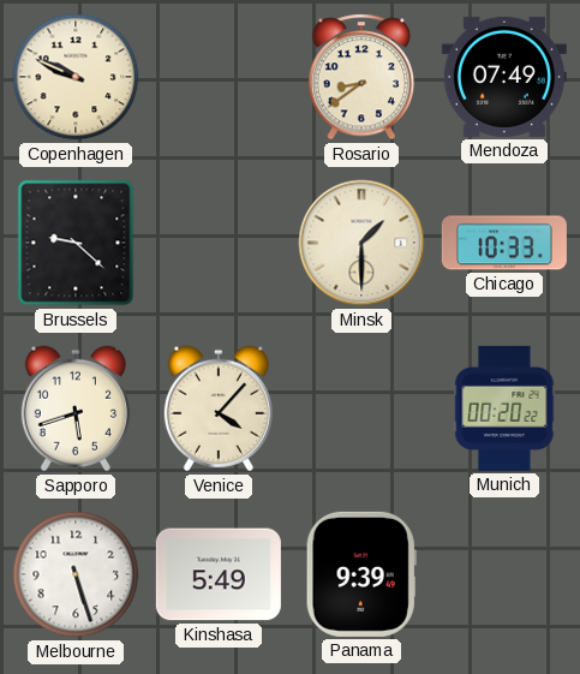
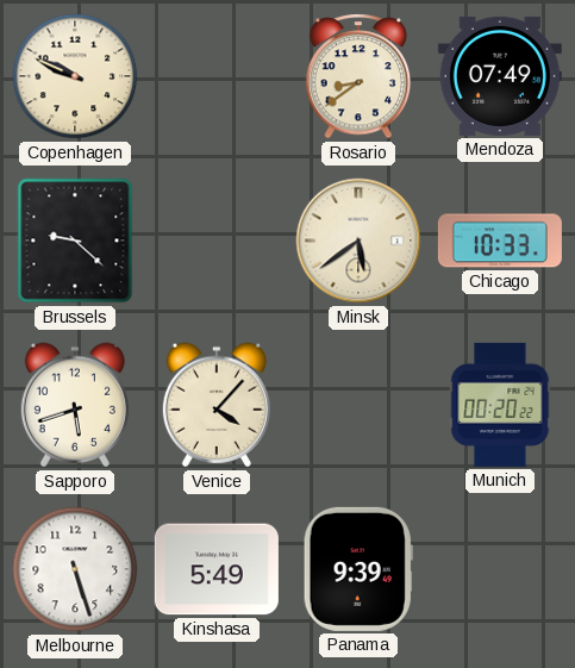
Minsk: 1:30 -> 5:39
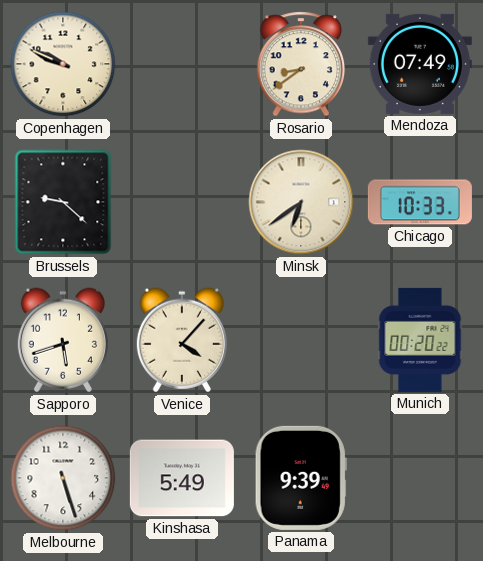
Minsk: 5:39 -> 6:39
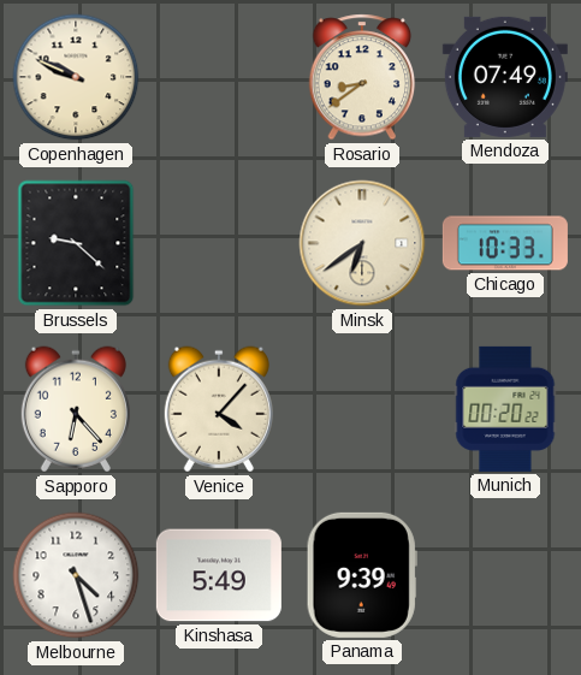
Sapporo: 5:42 -> 6:23
Melbourne: 5:27 -> 4:27
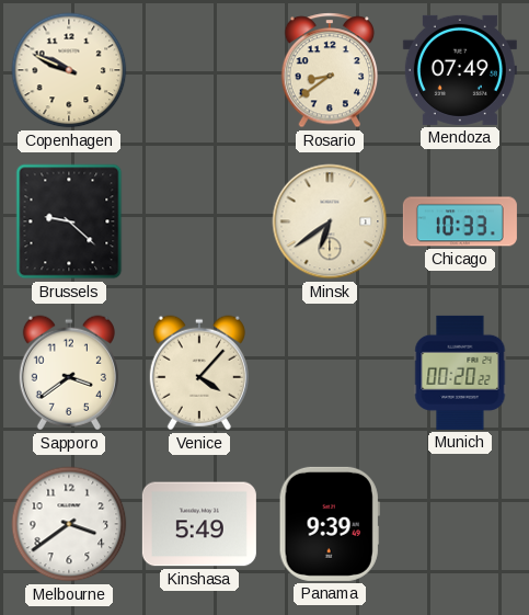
Sapporo: 6:23 -> 3:39
Melbourne: 4:27 -> 3:39
